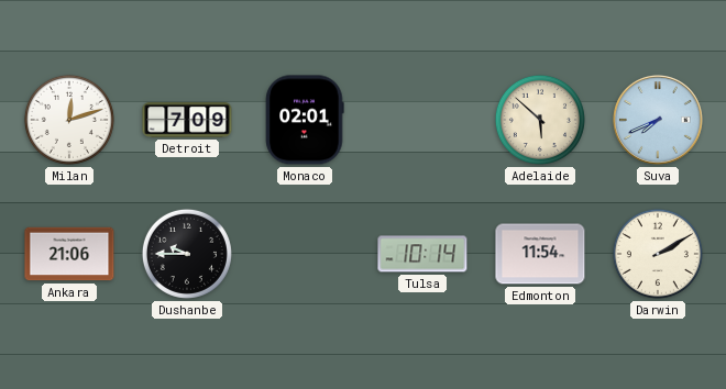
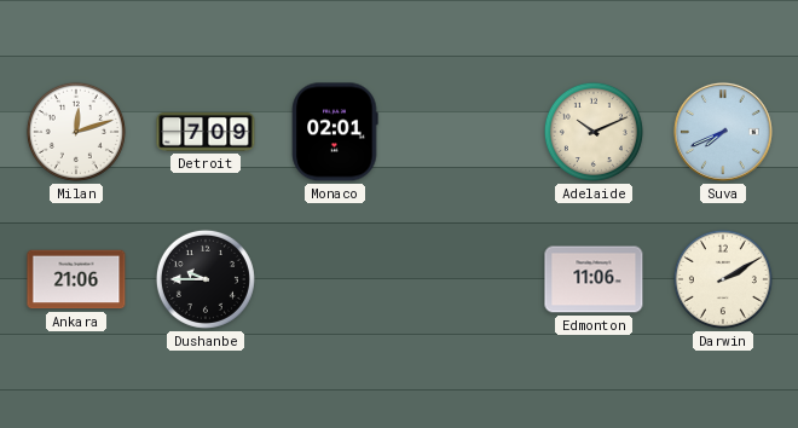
Adelaide: 5:52 -> 10:11
Tulsa: 10:14 -> none
Edmonton: 11:54 -> 11:06
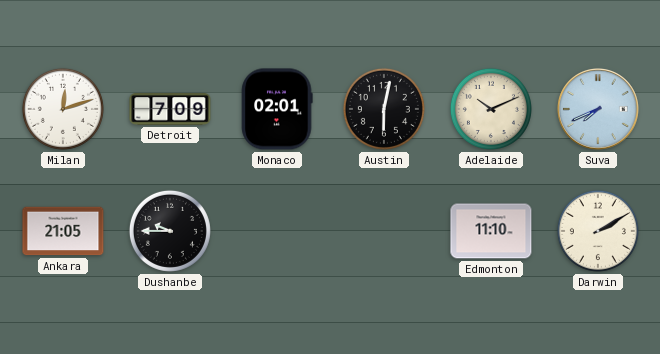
Austin: none -> 6:02
Ankara: 21:06 -> 21:05
Edmonton: 11:06 -> 11:10
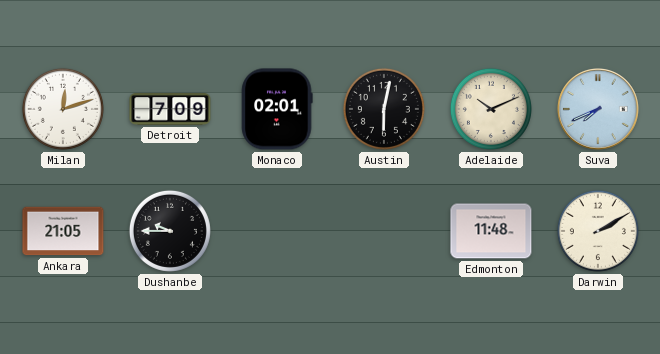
Edmonton: 11:10 -> 11:48
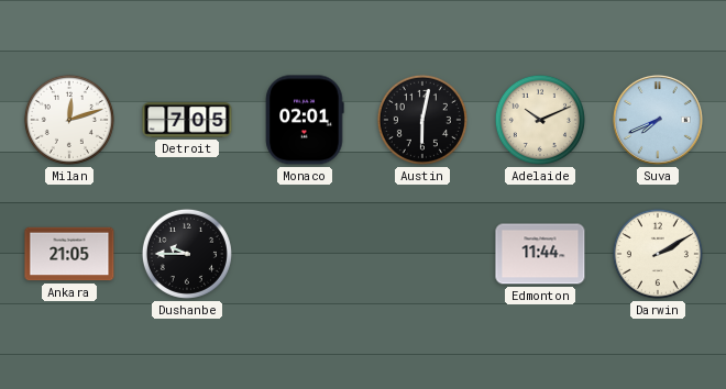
Detroit: 7:09 -> 7:05
Edmonton: 11:48 -> 11:44
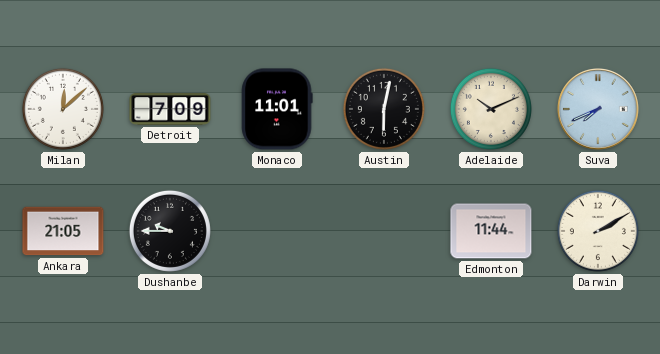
Milan: 12:12 -> 12:08
Detroit: 7:05 -> 7:09
Monaco: 02:01 -> 11:01
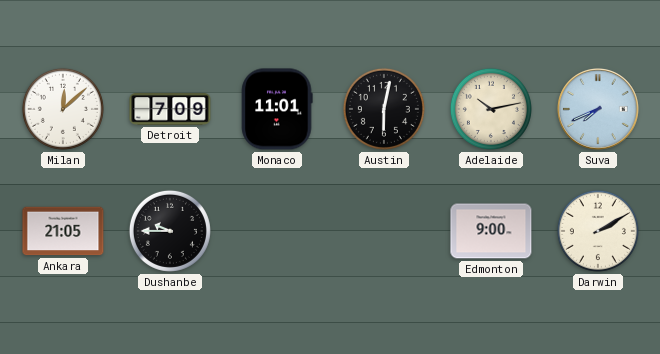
Adelaide: 10:11 -> 10:13
Edmonton: 11:44 -> 9:00
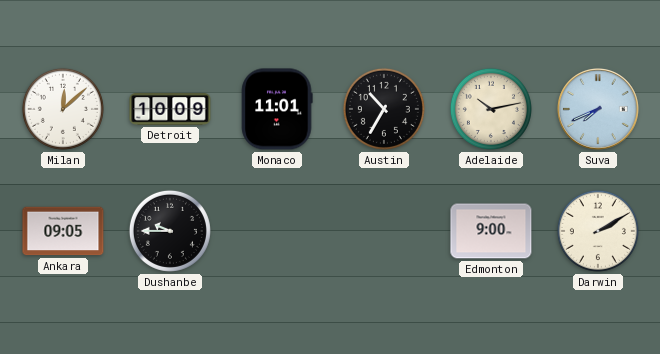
Detroit: 7:09 -> 10:09
Austin: 6:02 -> 10:35
Ankara: 21:05 -> 09:05
